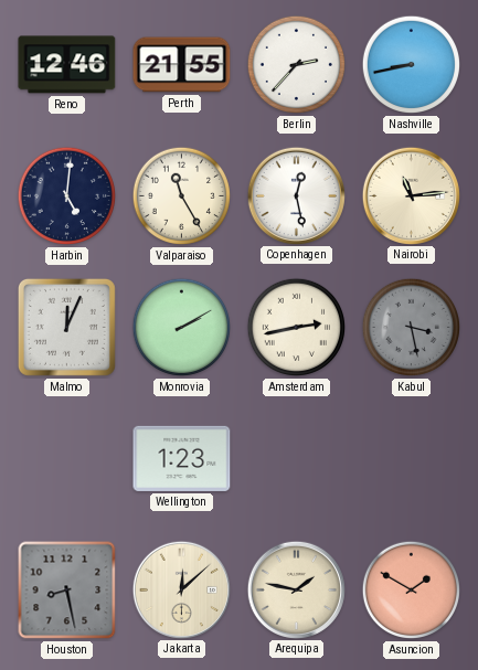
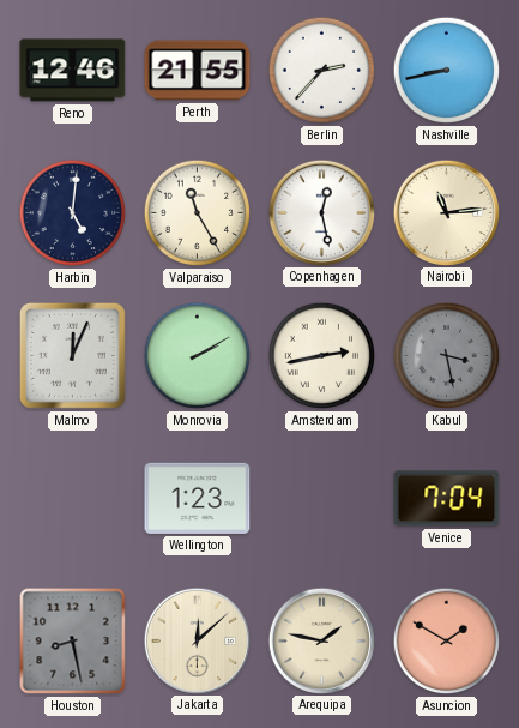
Venice: none -> 7:04
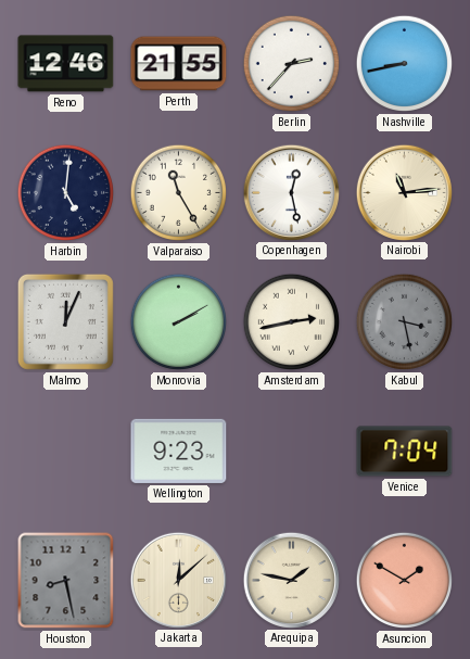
Wellington: 1:23 -> 9:23
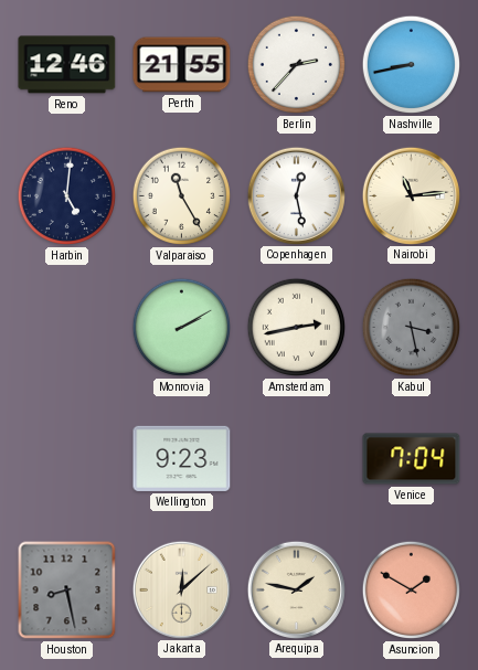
Malmo: 12:04 -> none
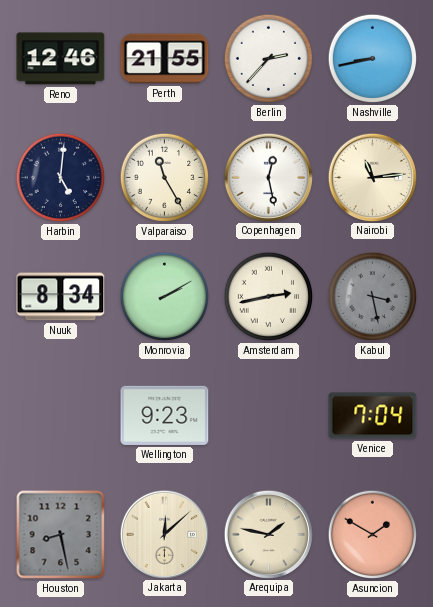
Nuuk: none -> 8:34
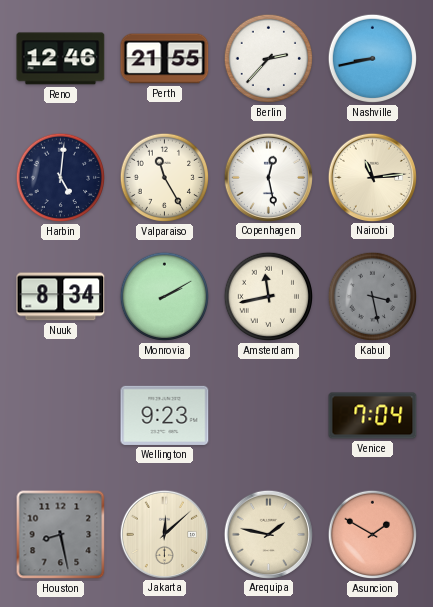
Amsterdam: 2:43 -> 11:43
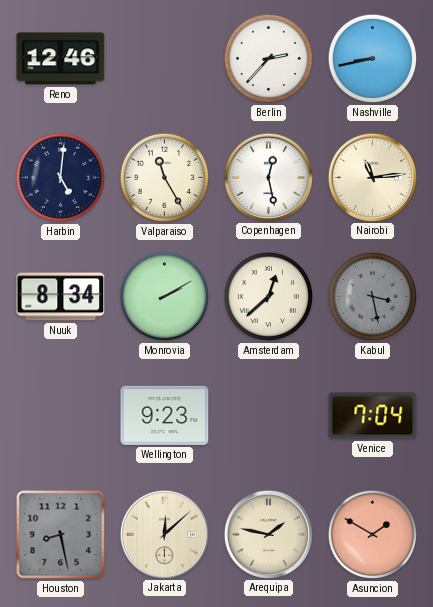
Perth: 21:55 -> none
Amsterdam: 11:43 -> 12:38
